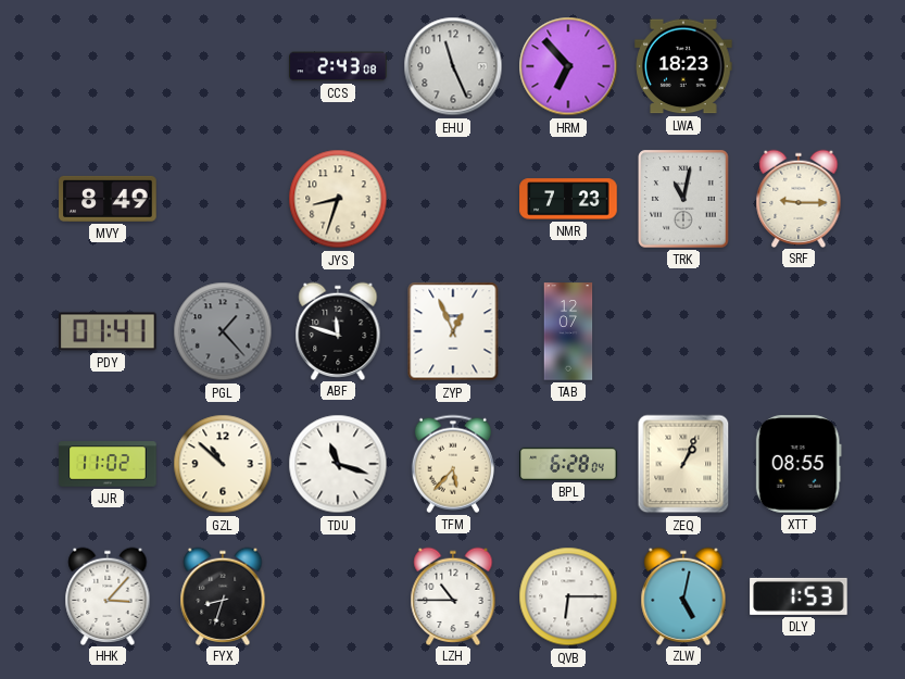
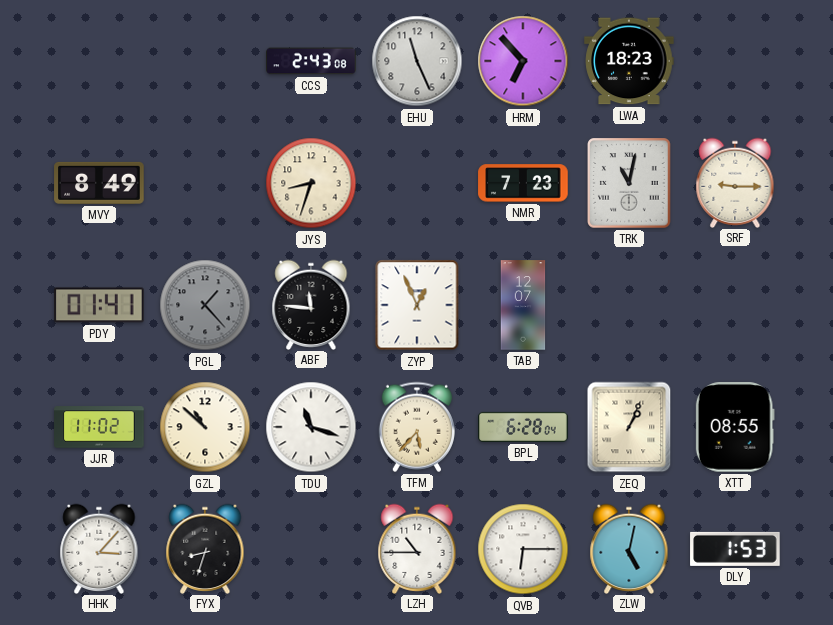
ABF: 11:48 -> 11:46
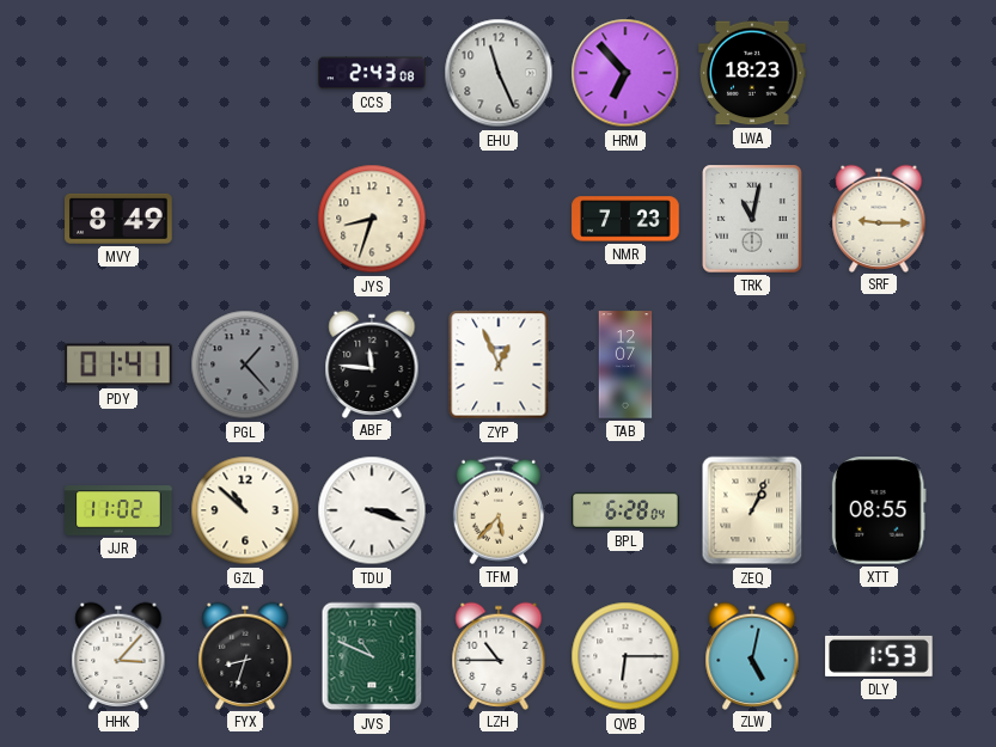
TDU: 11:18 -> 3:18
JVS: none -> 10:49
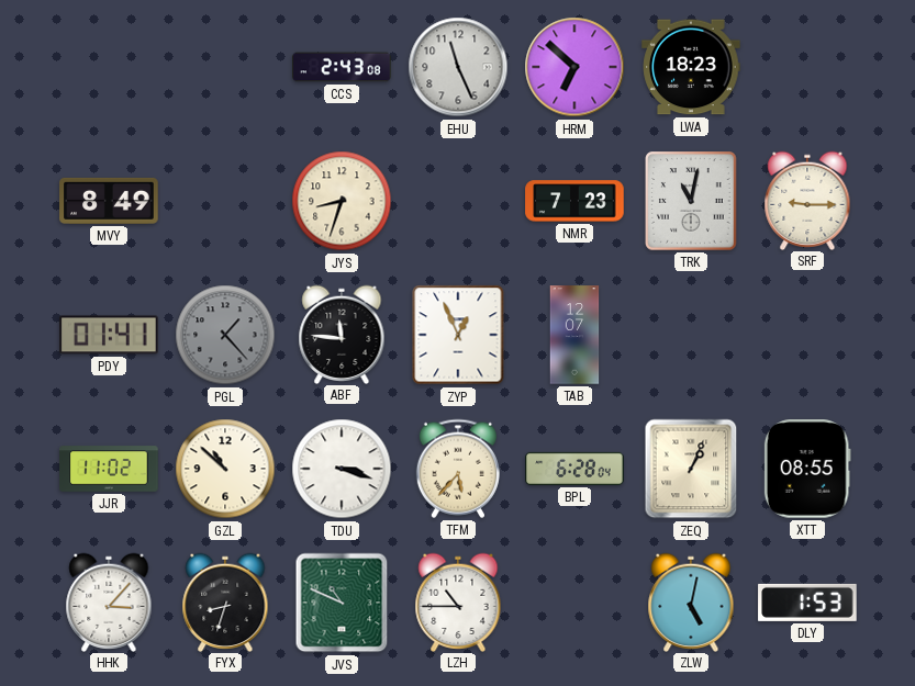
HRM: 6:53 -> 6:52
QVB: 6:15 -> none
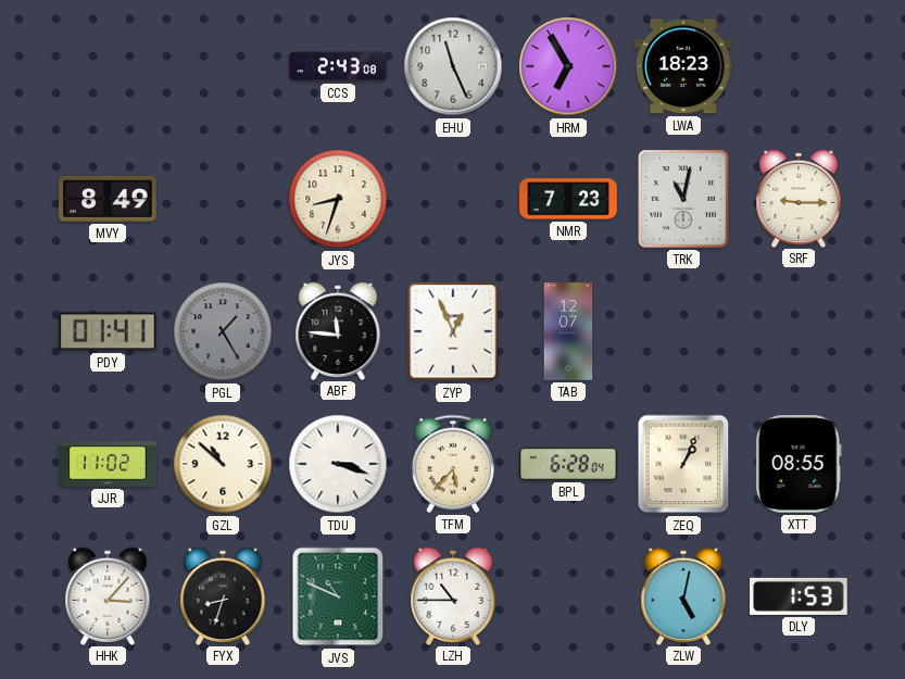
HRM: 6:52 -> 6:55
PGL: 1:23 -> 1:25
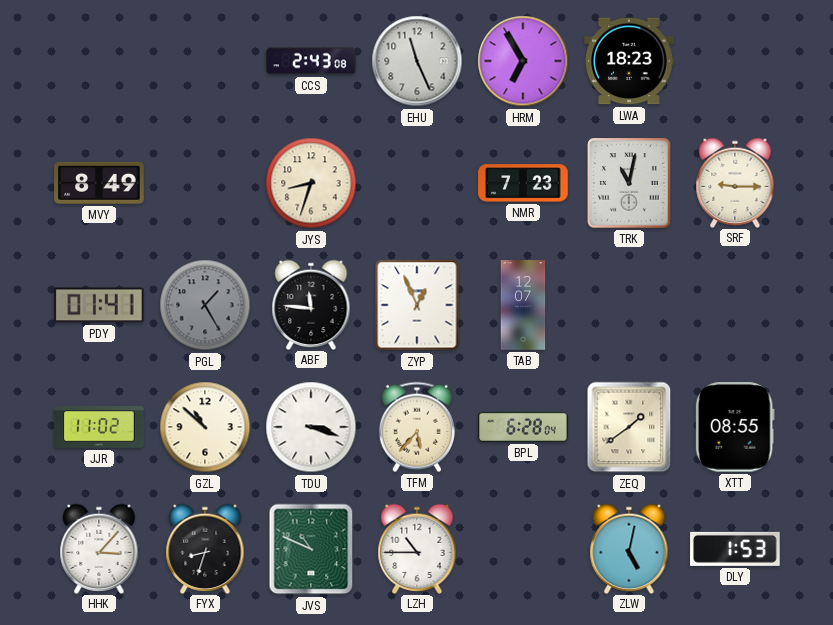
ZEQ: 1:04 -> 1:39
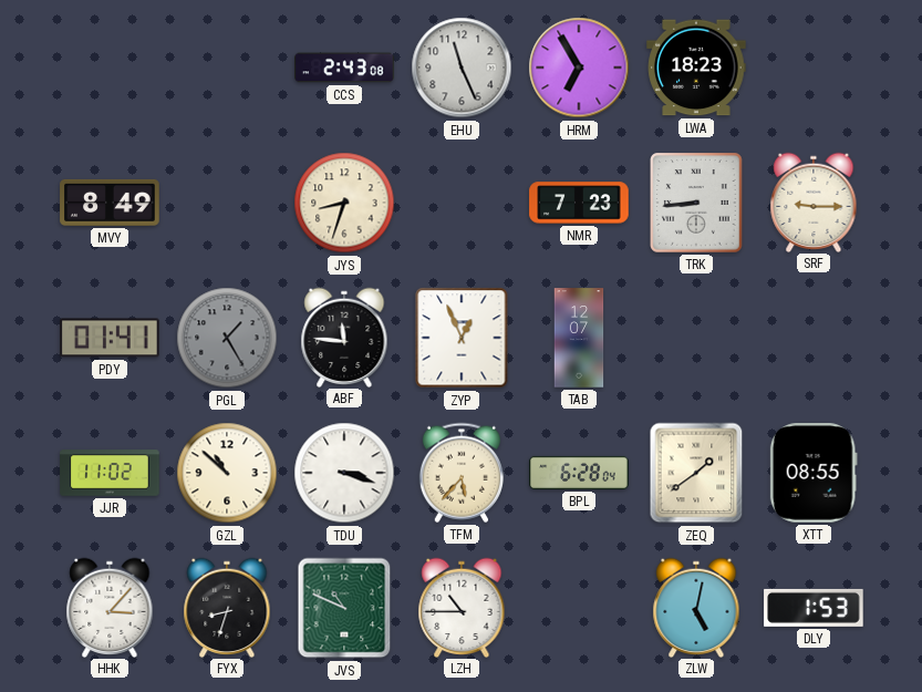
TRK: 11:02 -> 8:44
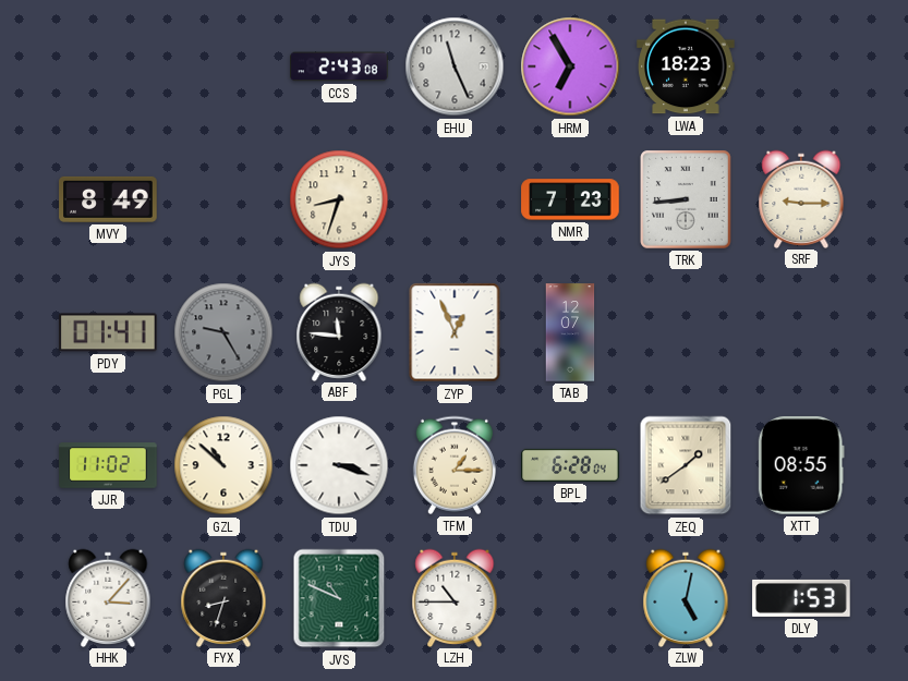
PGL: 1:25 -> 9:25
TFM: 5:37 -> 1:15
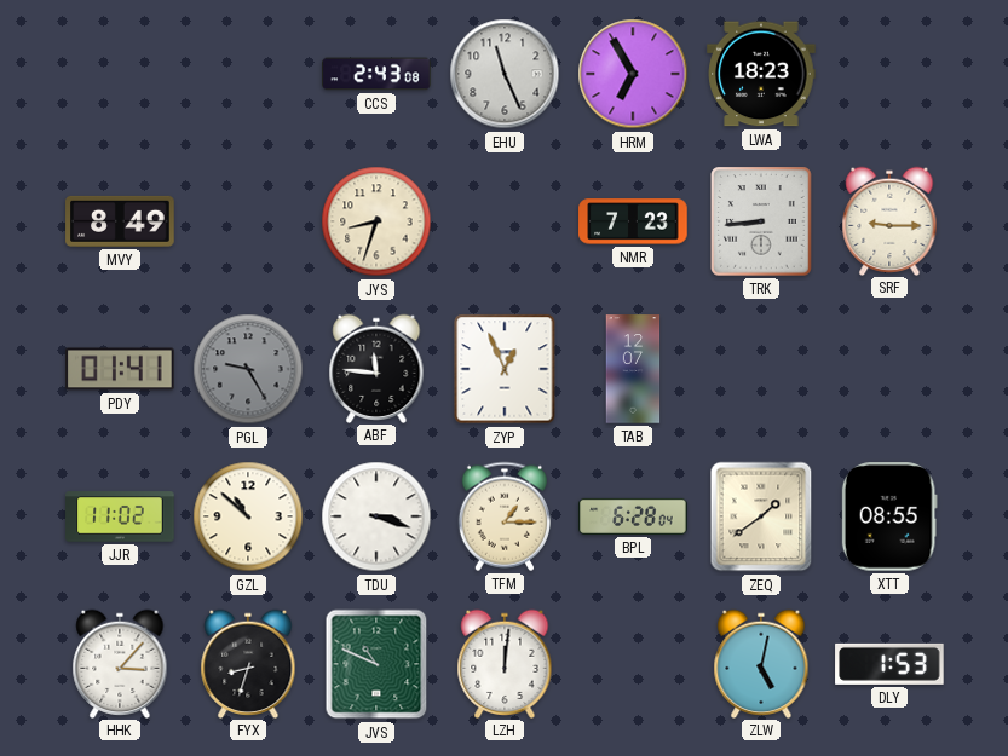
LZH: 10:45 -> 12:01
